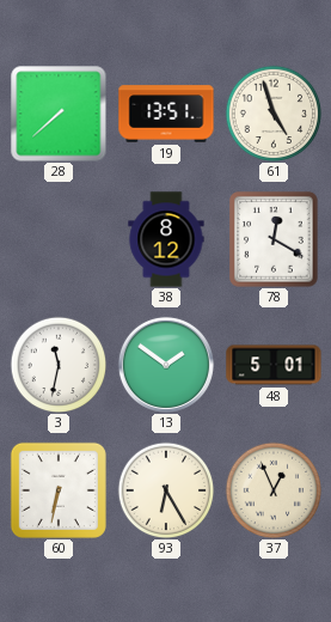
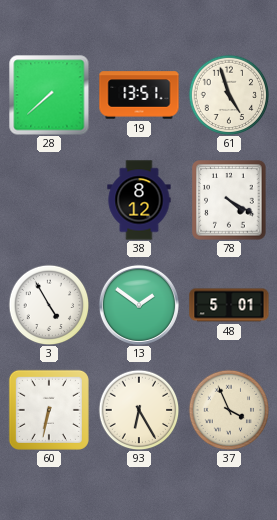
78: 12:20 -> 4:20
3: 11:32 -> 4:55
37: 12:56 -> 3:56
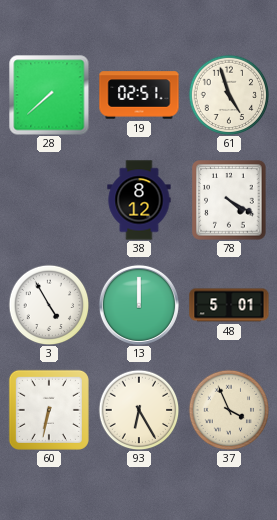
19: 13:51 -> 02:51
13: 1:51 -> 12:00
